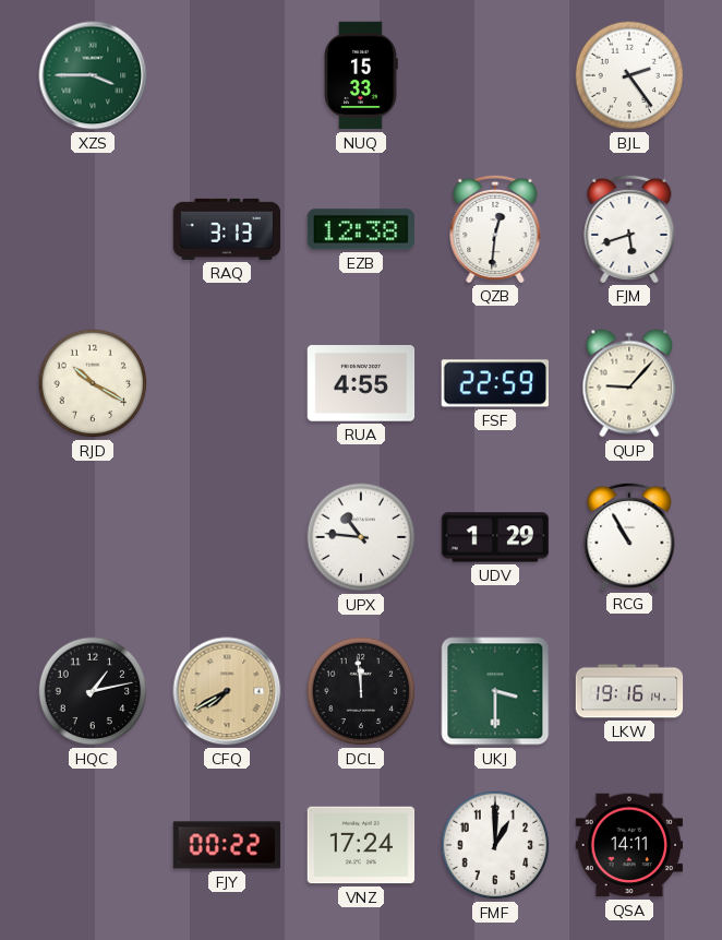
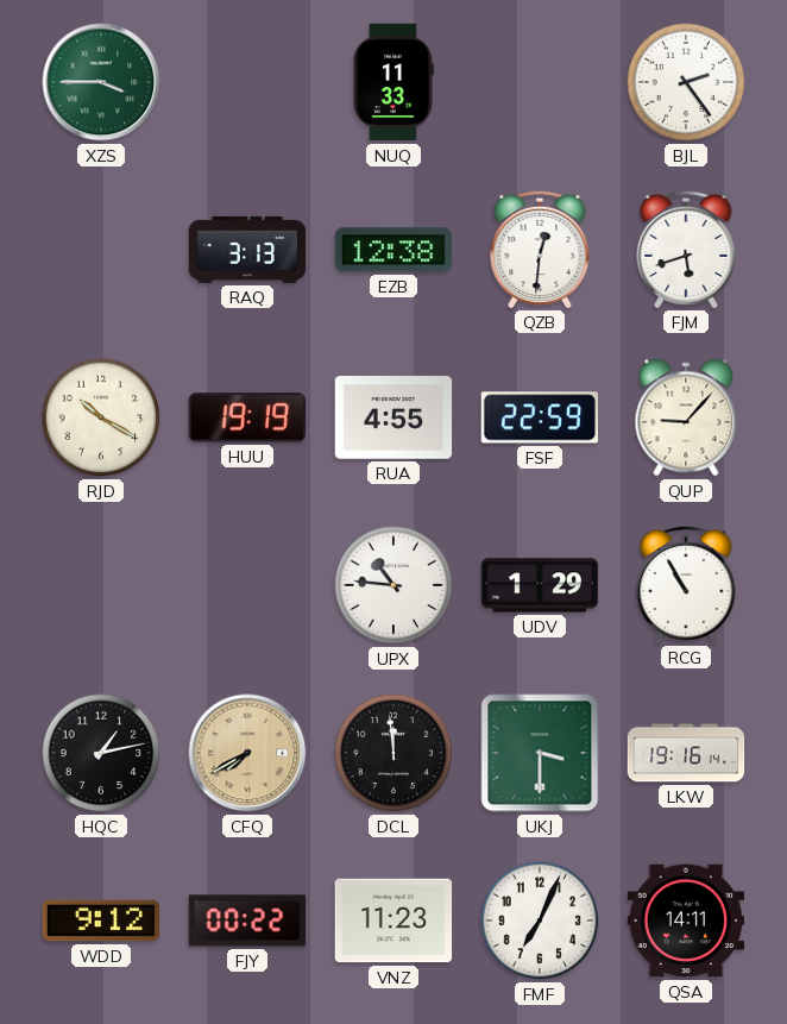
NUQ: 15:33 -> 11:33
HUU: none -> 19:19
WDD: none -> 9:12
VNZ: 17:24 -> 11:23
FMF: 1:00 -> 7:04
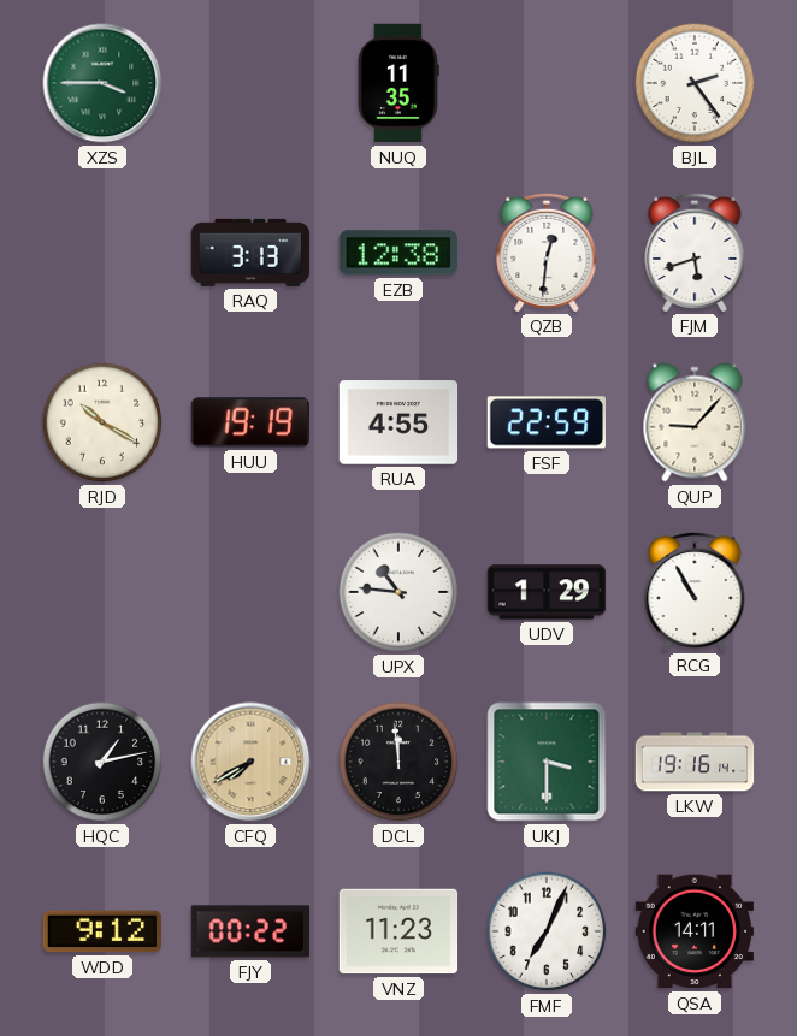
NUQ: 11:33 -> 11:35
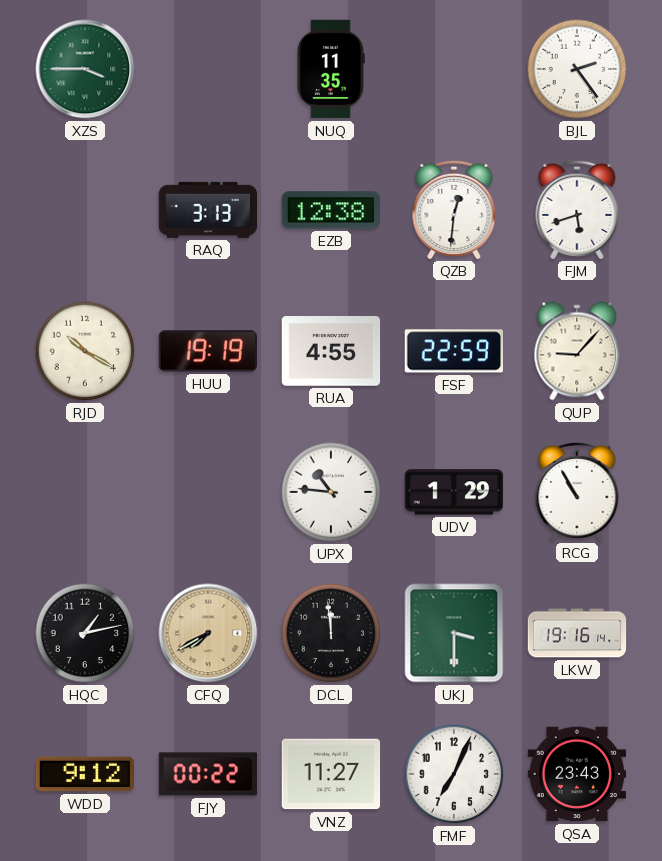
VNZ: 11:23 -> 11:27
QSA: 14:11 -> 23:43
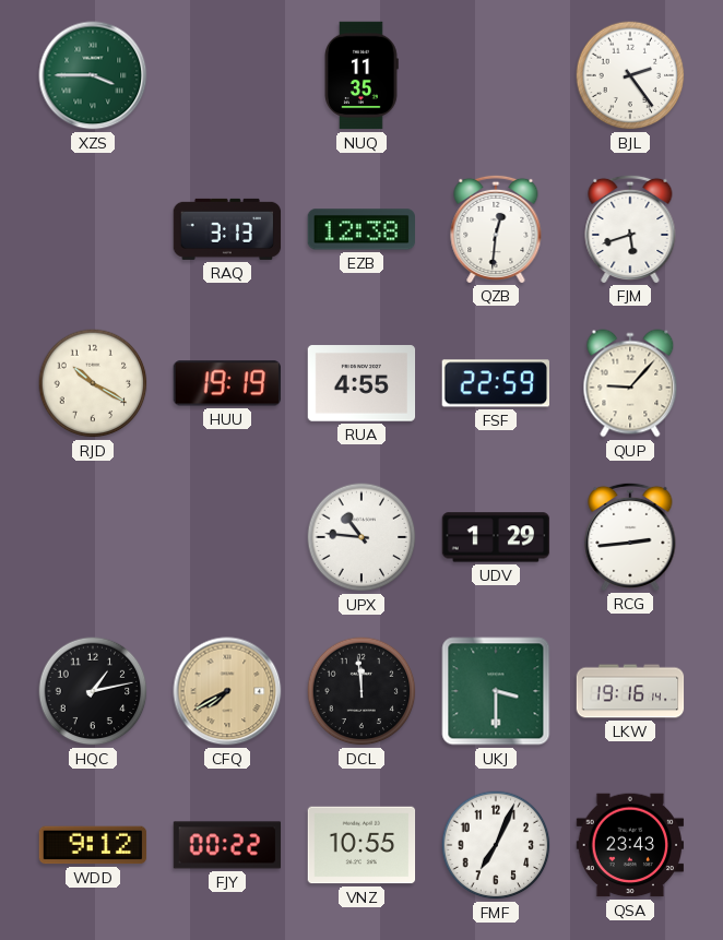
RCG: 10:55 -> 2:44
VNZ: 11:27 -> 10:55
